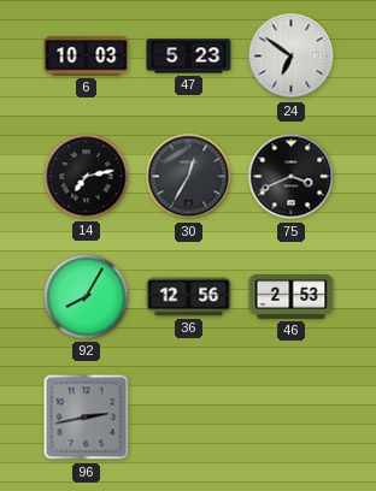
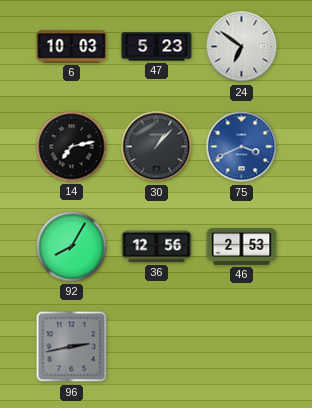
30: 12:35 -> 1:07
75 dial: black -> blue
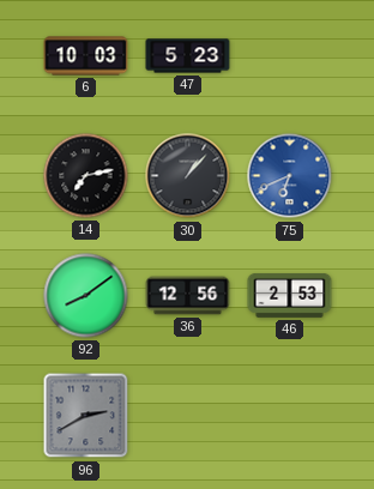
24: 6:51 -> none
75: 3:41 -> 6:41
92: 8:05 -> 8:09
96: 2:43 -> 2:40
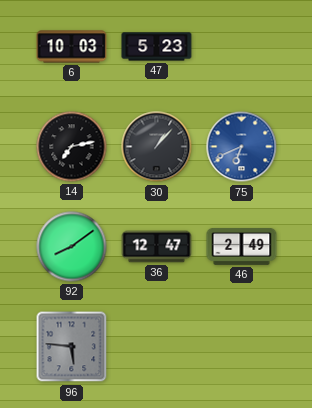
36: 12:56 -> 12:47
46: 2:53 -> 2:49
96: 2:40 -> 5:46
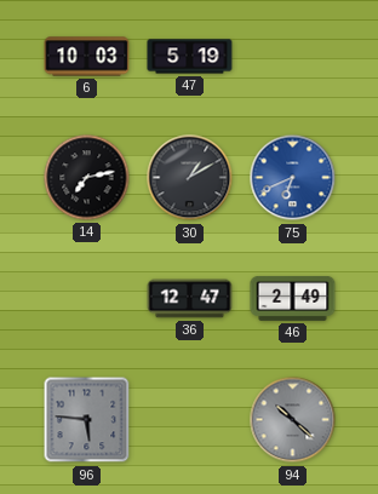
47: 5:23 -> 5:19
30: 1:07 -> 1:10
92: 8:09 -> none
94: none -> 10:22
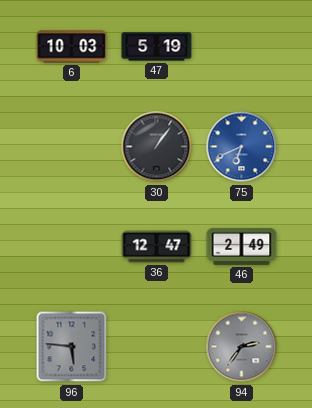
14: 7:13 -> none
30: 1:10 -> 1:06
94: 10:22 -> 2:36
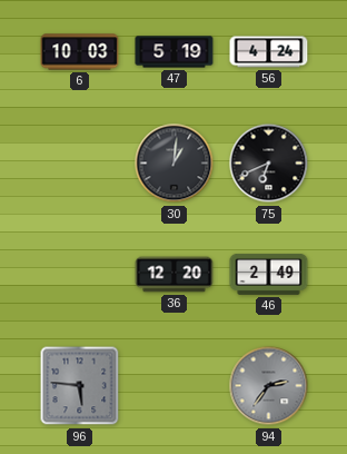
56: none -> 4:24
30: 1:06 -> 1:01
75 dial: blue -> black
36: 12:47 -> 12:20
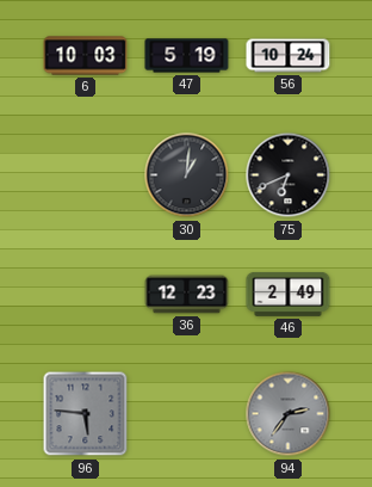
56: 4:24 -> 10:24
36: 12:20 -> 12:23
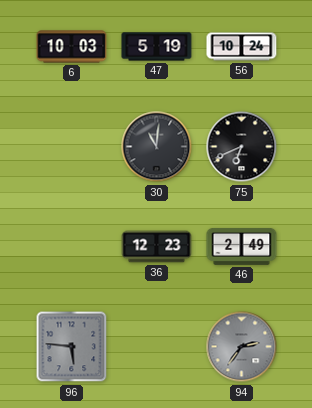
30: 1:01 -> 11:01
